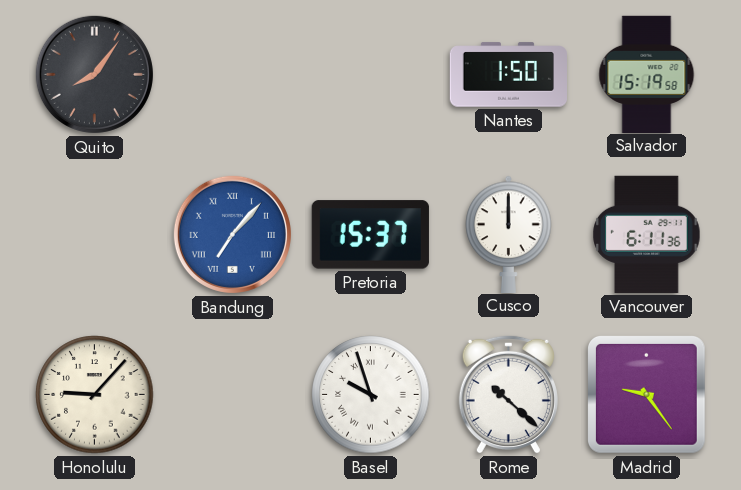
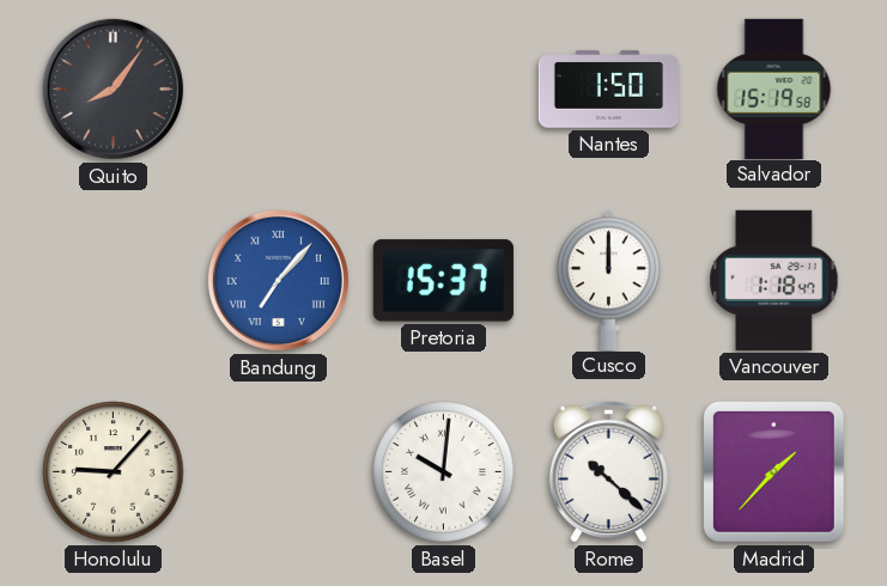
Vancouver: 6:11 -> 1:18
Basel: 9:57 -> 10:01
Madrid: 9:24 -> 1:37
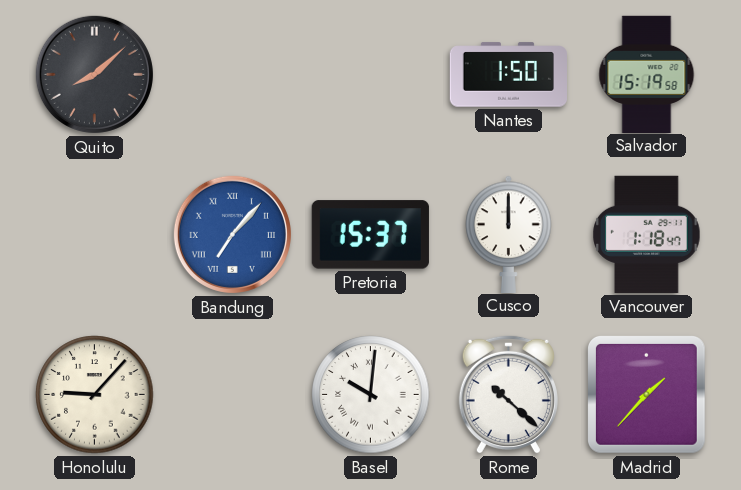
Quito: 8:06 -> 8:08
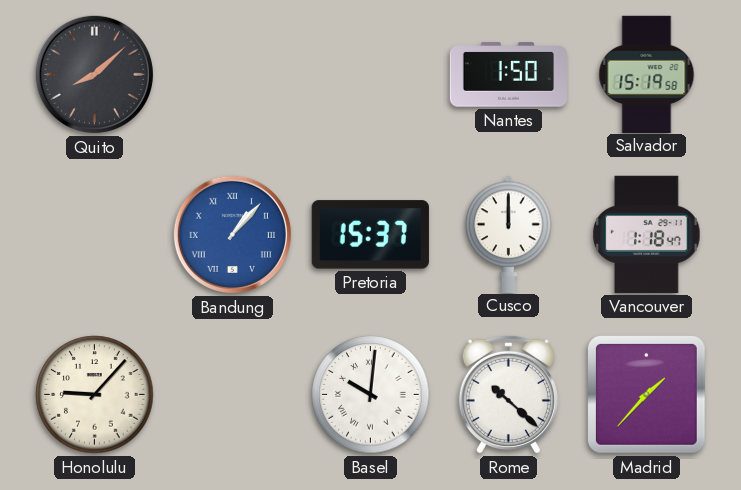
Bandung: 7:07 -> 1:07
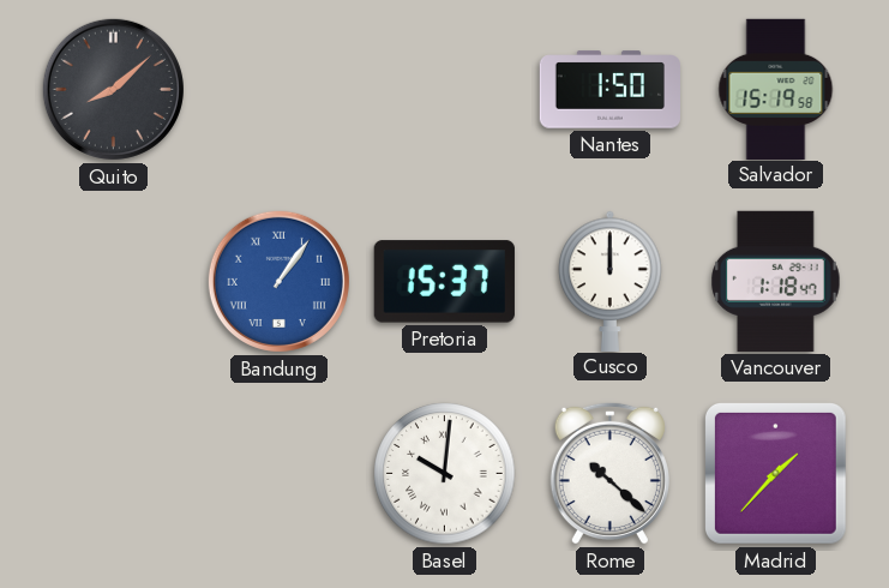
Bandung: 1:07 -> 1:06
Honolulu: 9:07 -> none
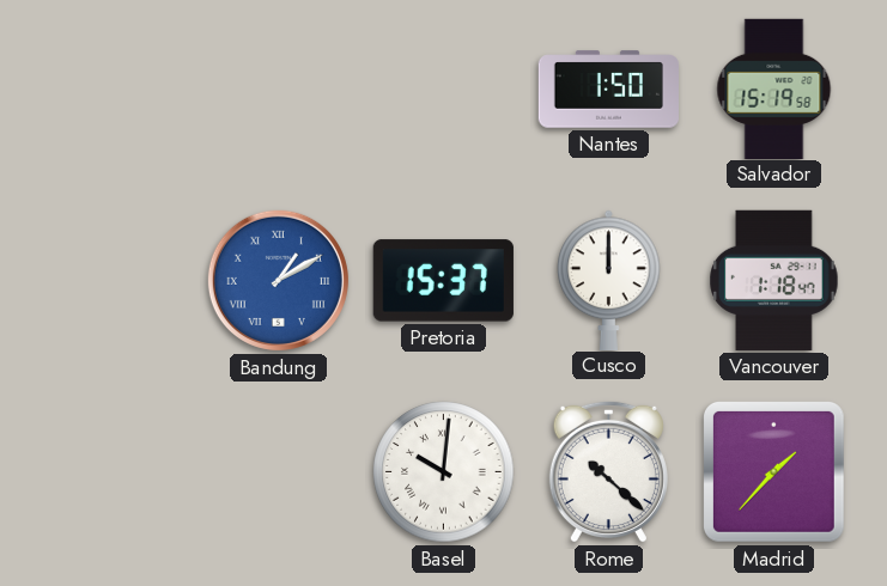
Quito: 8:08 -> none
Bandung: 1:06 -> 1:10
